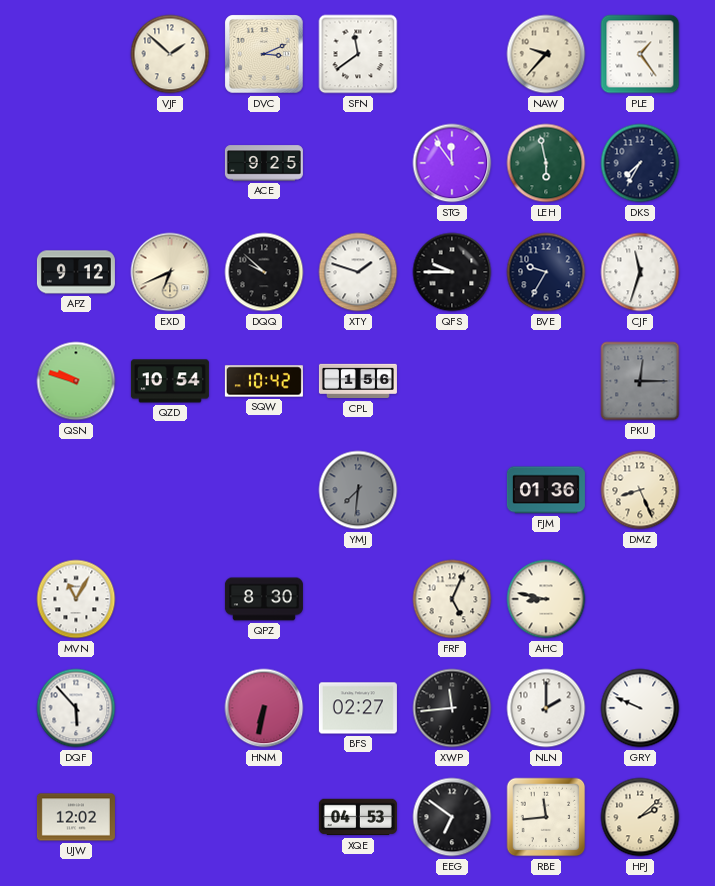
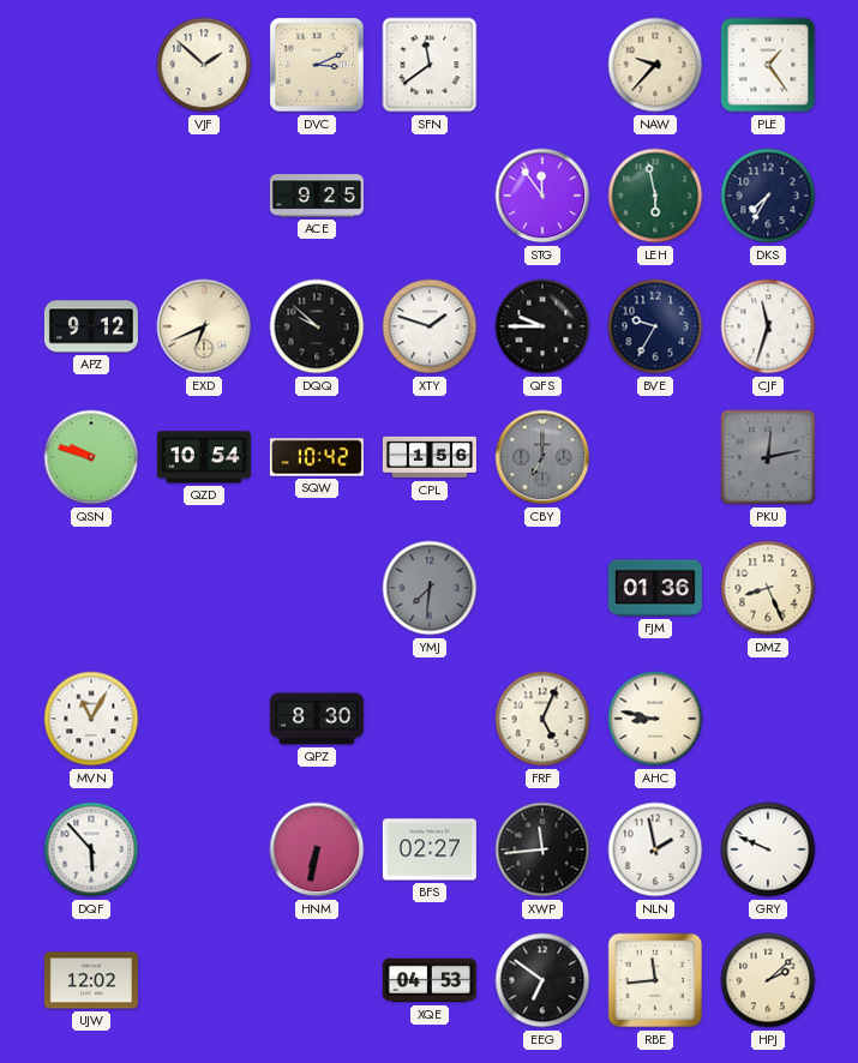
CBY: none -> 7:00
PKU: 12:15 -> 12:13
NLN: 2:00 -> 1:58
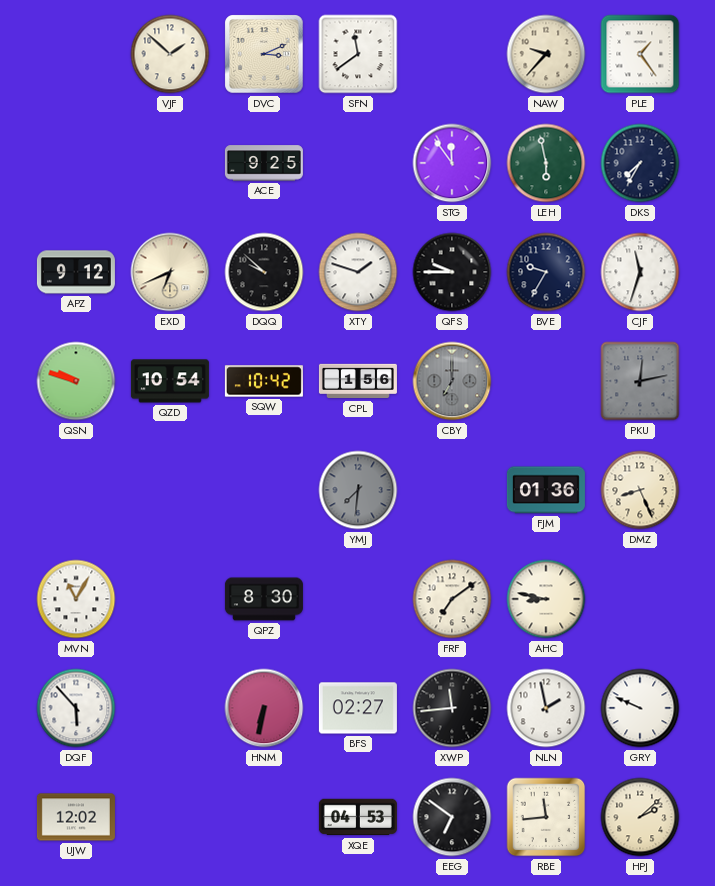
FRF: 5:04 -> 7:09
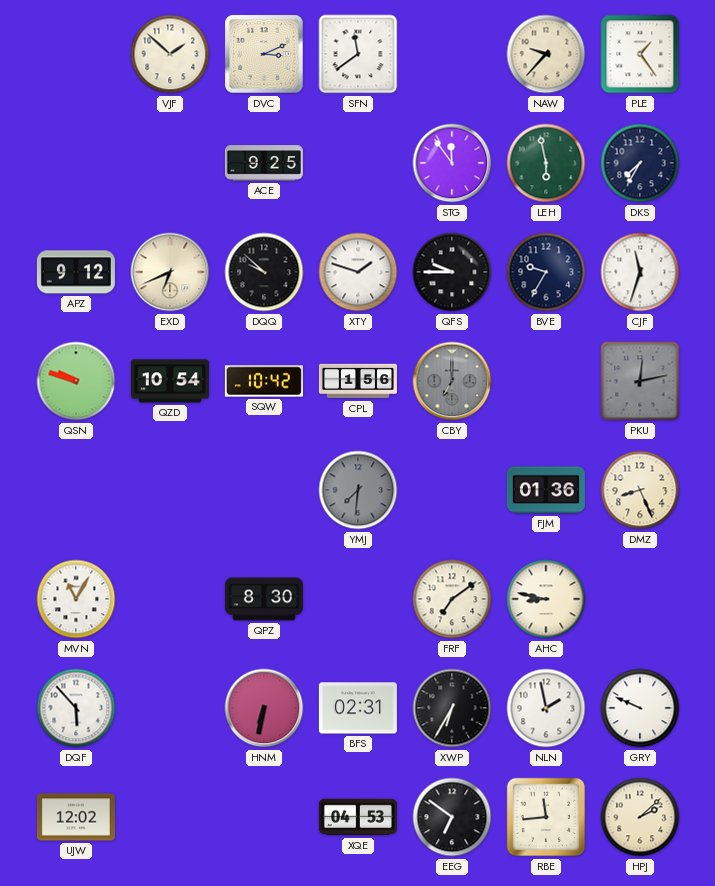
BFS: 02:27 -> 02:31
XWP: 11:44 -> 6:35
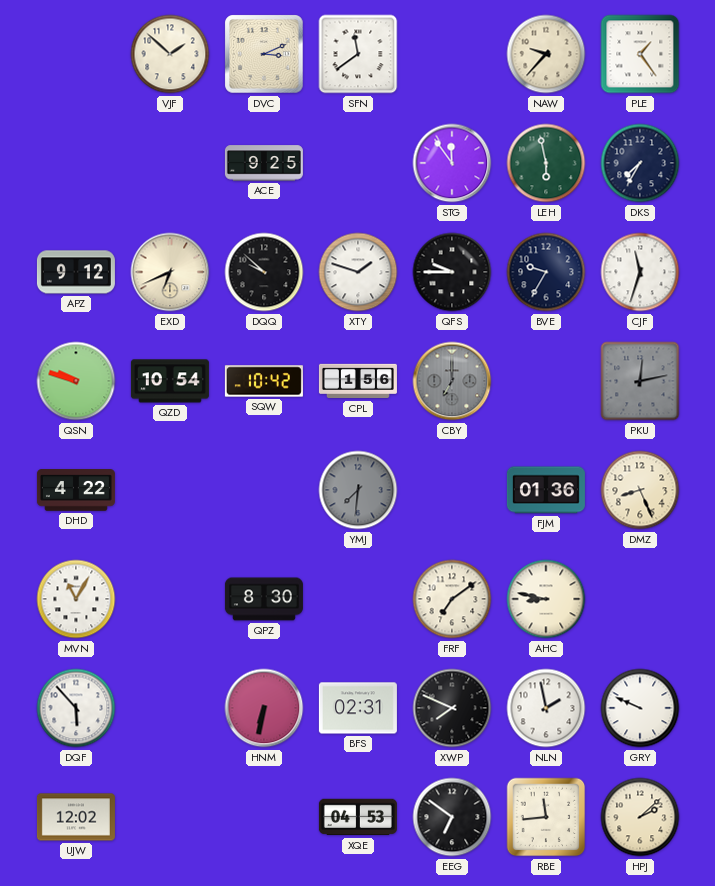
DHD: none -> 4:22
XWP: 6:35 -> 7:49
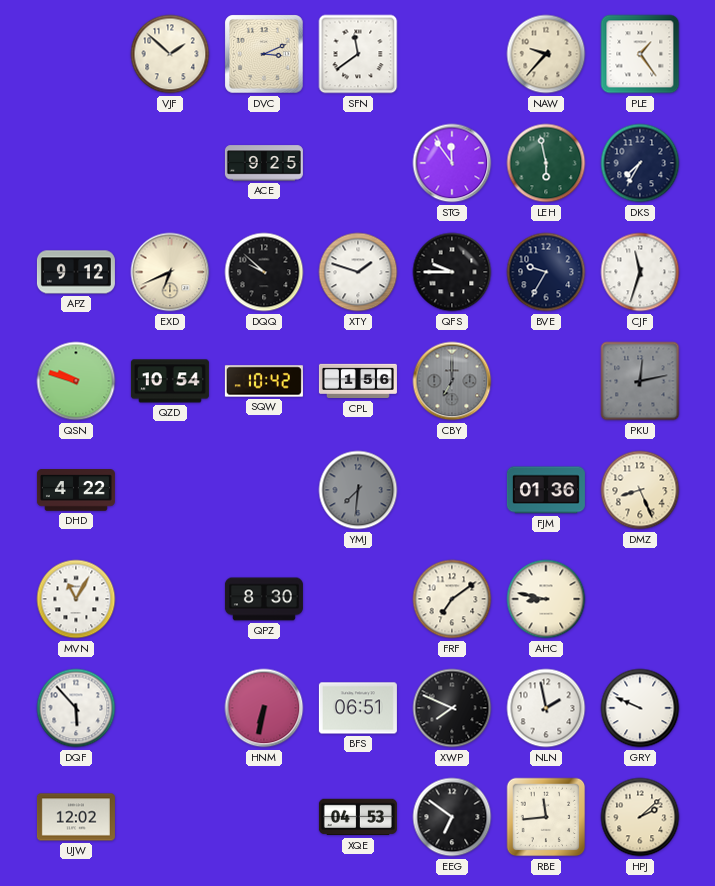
BFS: 02:31 -> 06:51
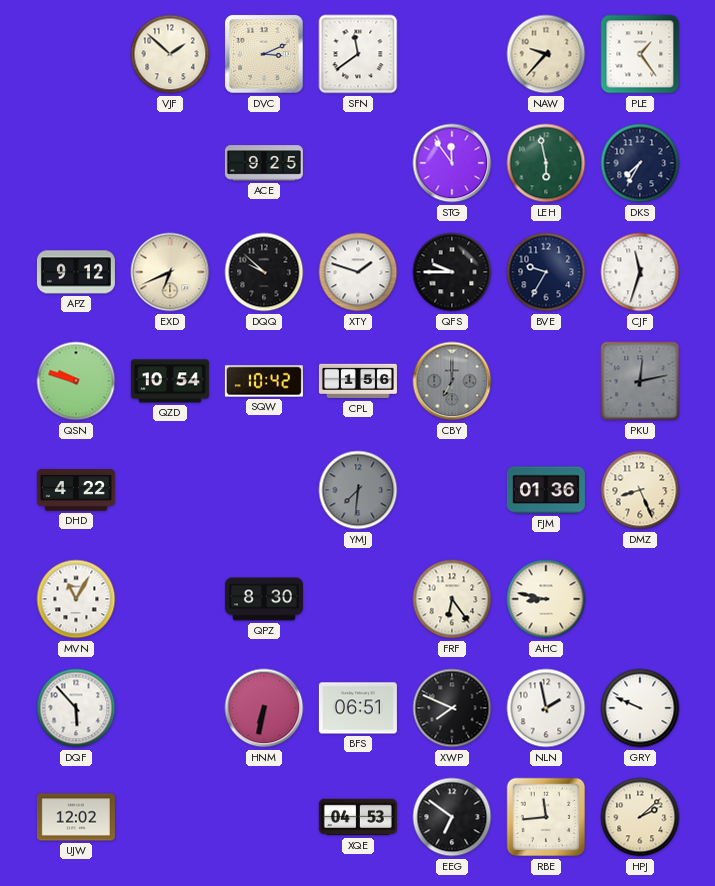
FRF: 7:09 -> 6:24
